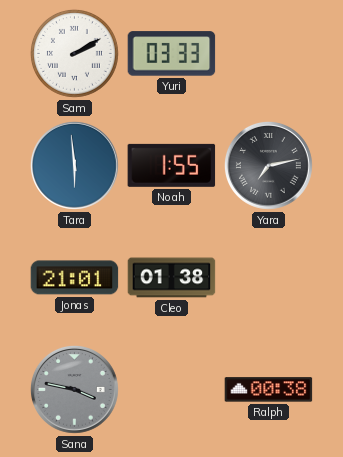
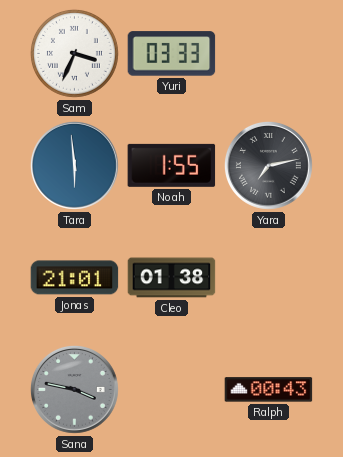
Sam: 2:10 -> 3:34
Ralph: 00:38 -> 00:43
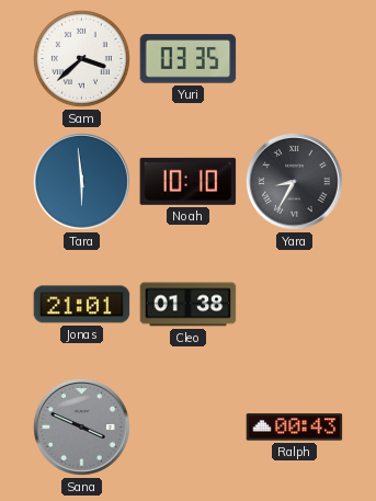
Sam: 3:34 -> 3:38
Yuri: 03:33 -> 03:35
Noah: 1:55 -> 10:10
Yara: 7:13 -> 8:35
Sana: 3:47 -> 3:49
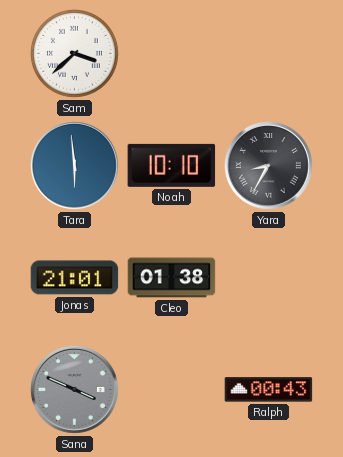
Yuri: 03:35 -> none
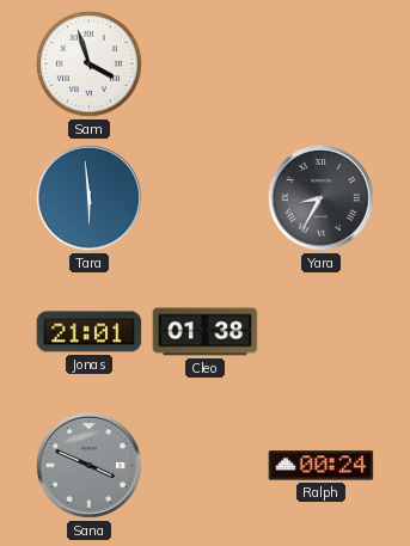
Sam: 3:38 -> 3:57
Noah: 10:10 -> none
Ralph: 00:43 -> 00:24
